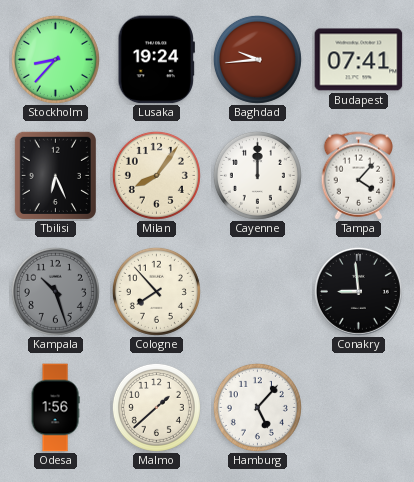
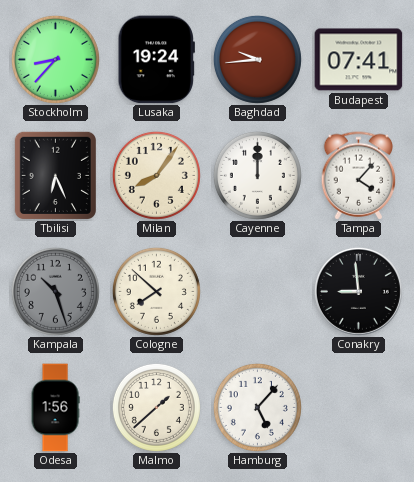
Cologne: 7:53 -> 7:52
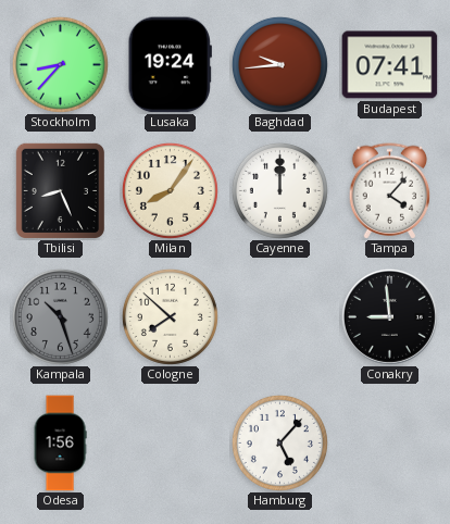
Tbilisi: 6:26 -> 8:26
Malmo: 1:38 -> none
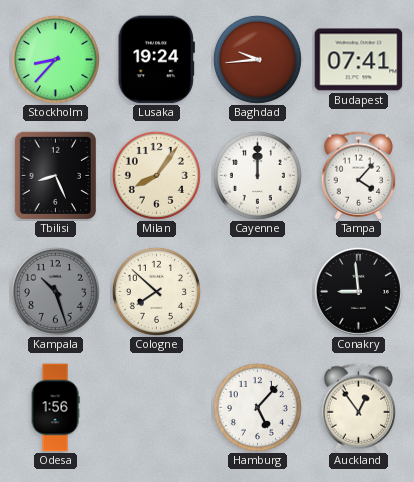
Auckland: none -> 12:54
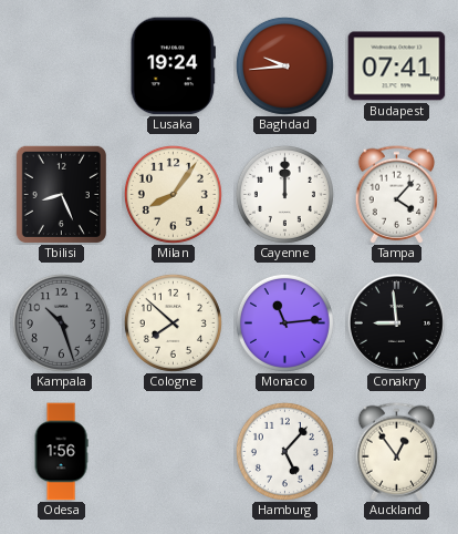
Stockholm: 8:37 -> none
Monaco: none -> 11:14
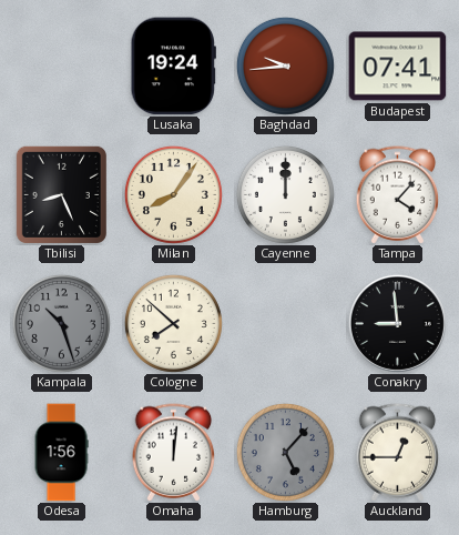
Monaco: 11:14 -> none
Omaha: none -> 12:01
Hamburg dial: white -> grey
Auckland: 12:54 -> 12:45
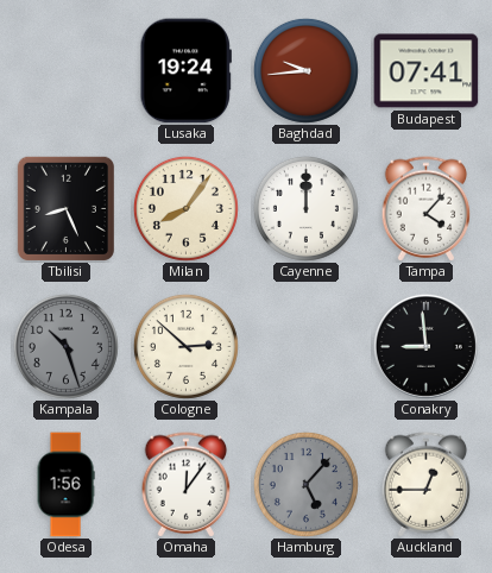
Cologne: 7:52 -> 2:52
Omaha: 12:01 -> 12:06
